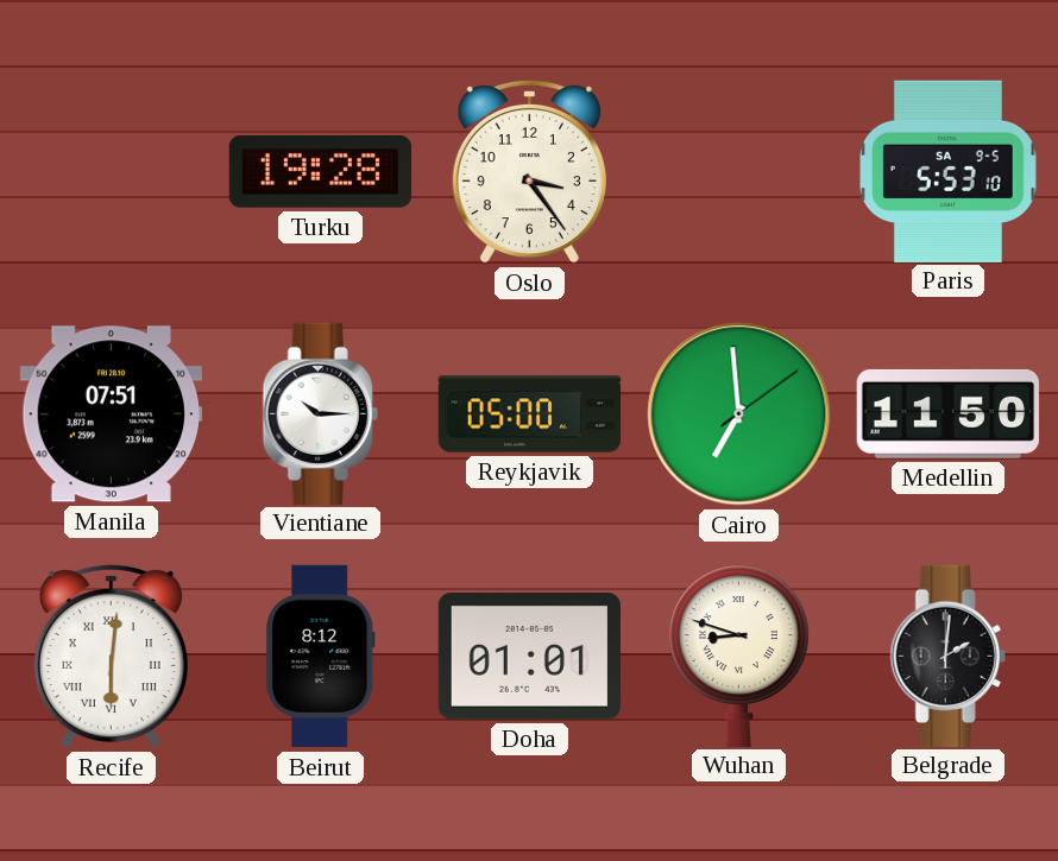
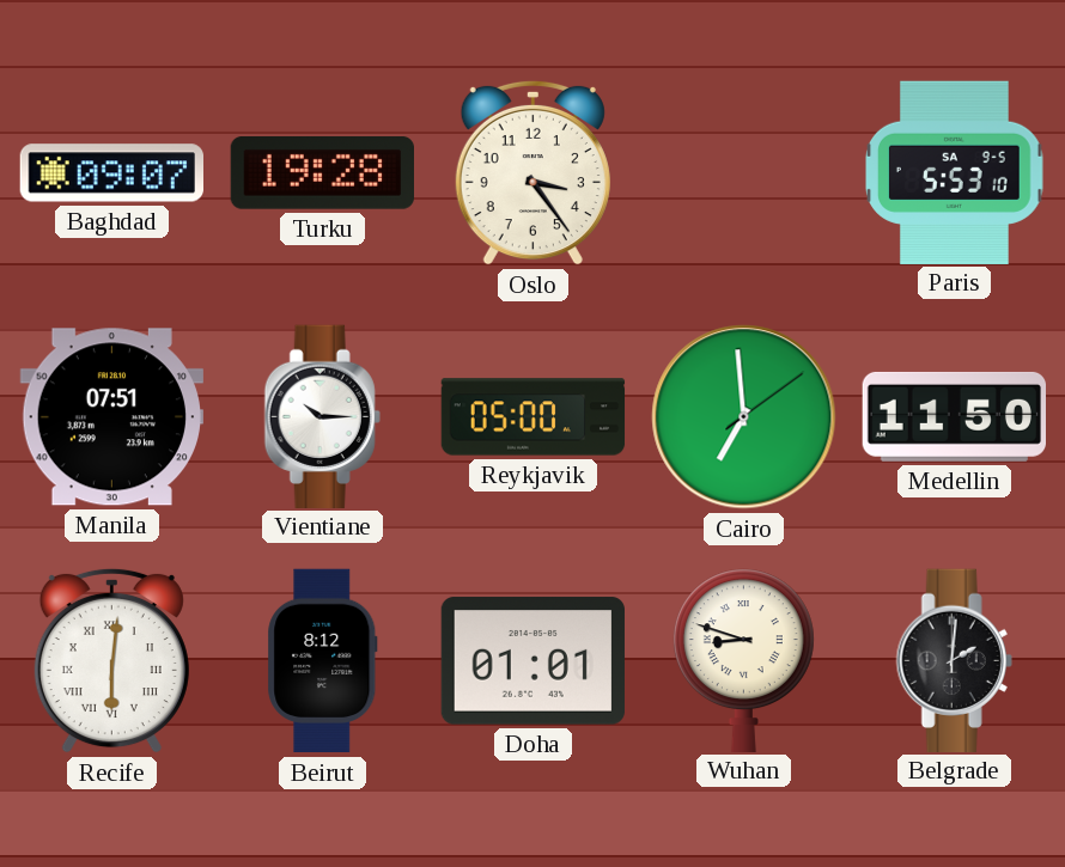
Baghdad: none -> 09:07
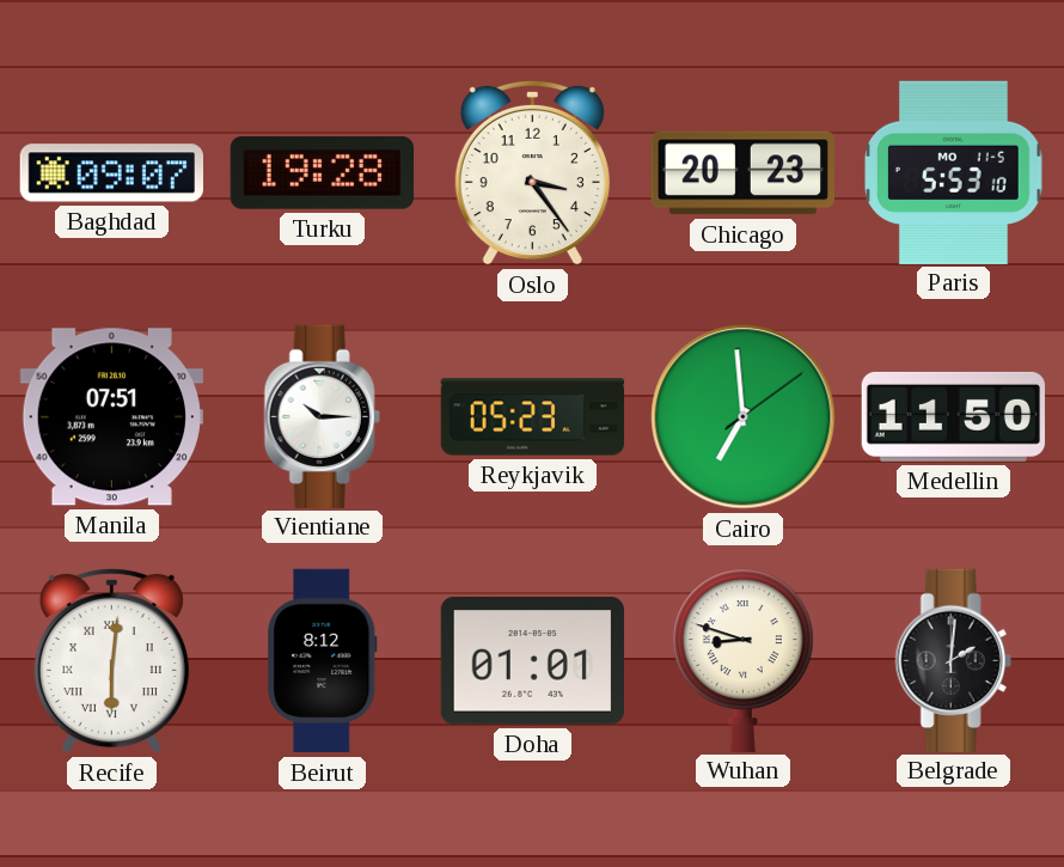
Chicago: none -> 20:23
Paris date: SA 9-5 -> MO 11-5
Reykjavik: 05:00 -> 05:23
